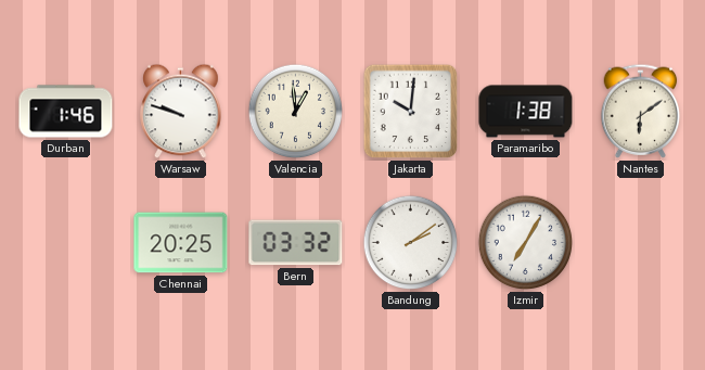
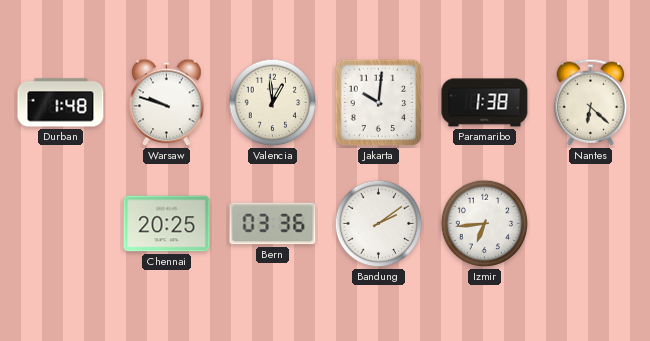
Durban: 1:46 -> 1:48
Nantes: 6:09 -> 6:22
Bern: 03:32 -> 03:36
Izmir: 7:05 -> 6:44
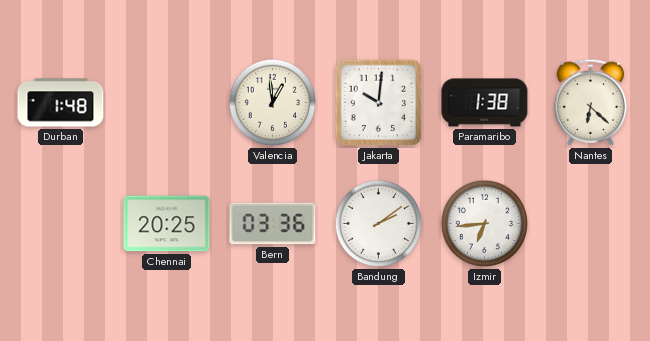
Warsaw: 9:48 -> none
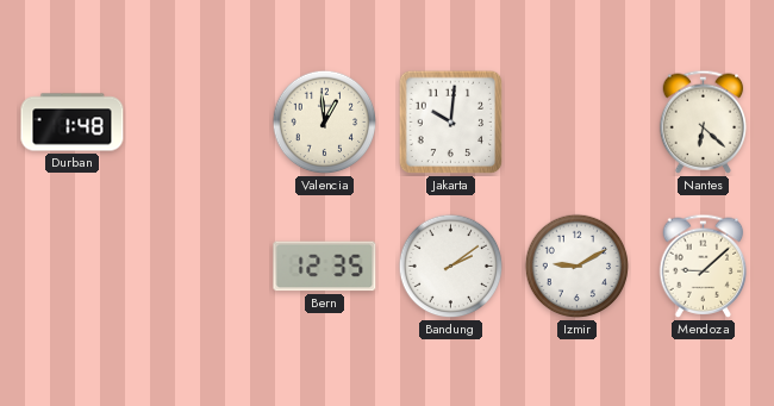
Paramaribo: 1:38 -> none
Chennai: 20:25 -> none
Bern: 03:36 -> 12:35
Izmir: 6:44 -> 9:10
Mendoza: none -> 9:08
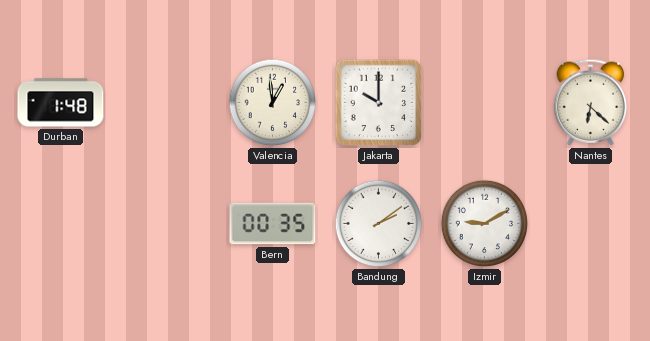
Jakarta: 10:01 -> 10:00
Bern: 12:35 -> 00:35
Mendoza: 9:08 -> none
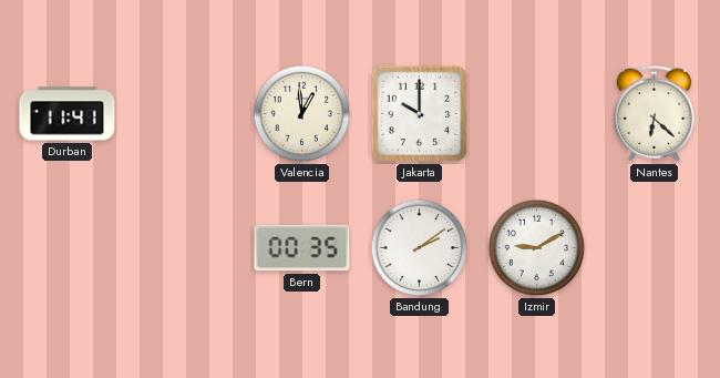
Durban: 1:48 -> 11:41
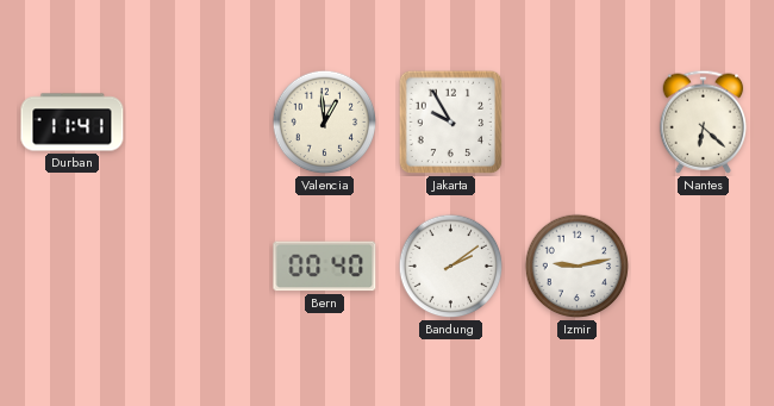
Jakarta: 10:00 -> 9:55
Bern: 00:35 -> 00:40
Izmir: 9:10 -> 9:13
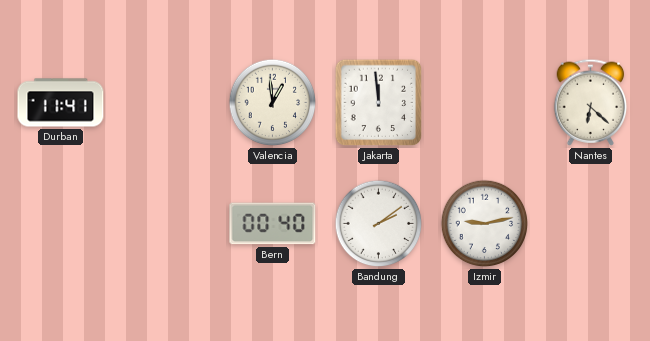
Jakarta: 9:55 -> 11:59
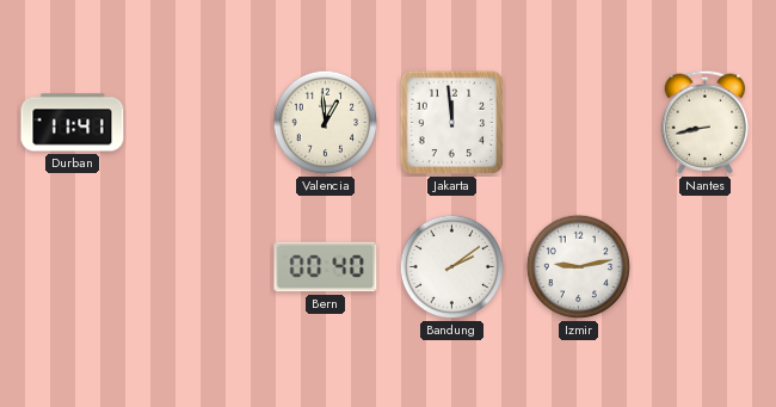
Nantes: 6:22 -> 8:43
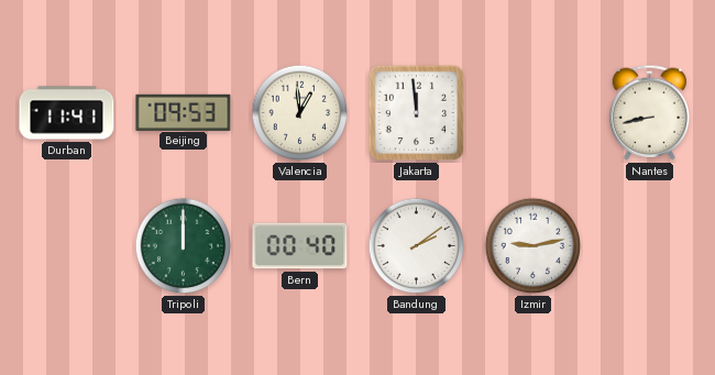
Beijing: none -> 09:53
Tripoli: none -> 12:00
